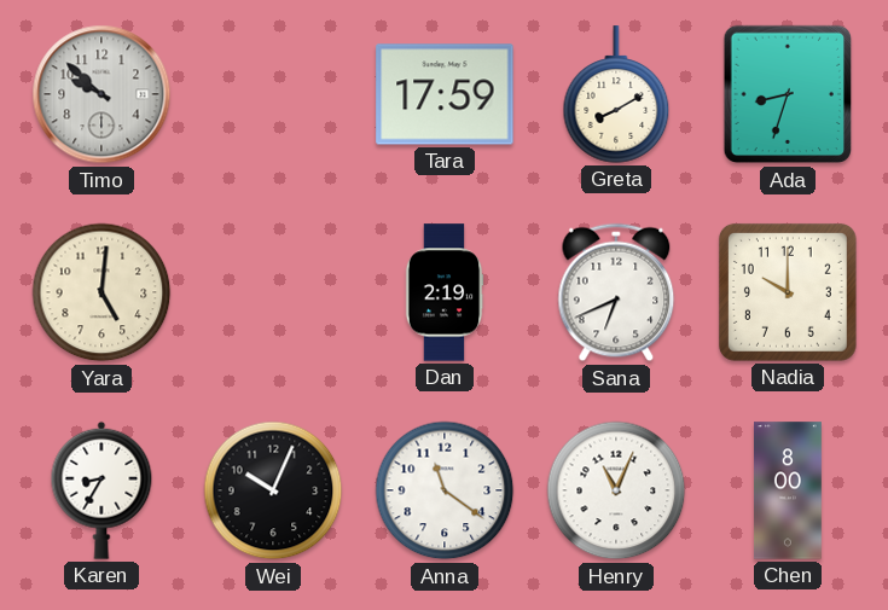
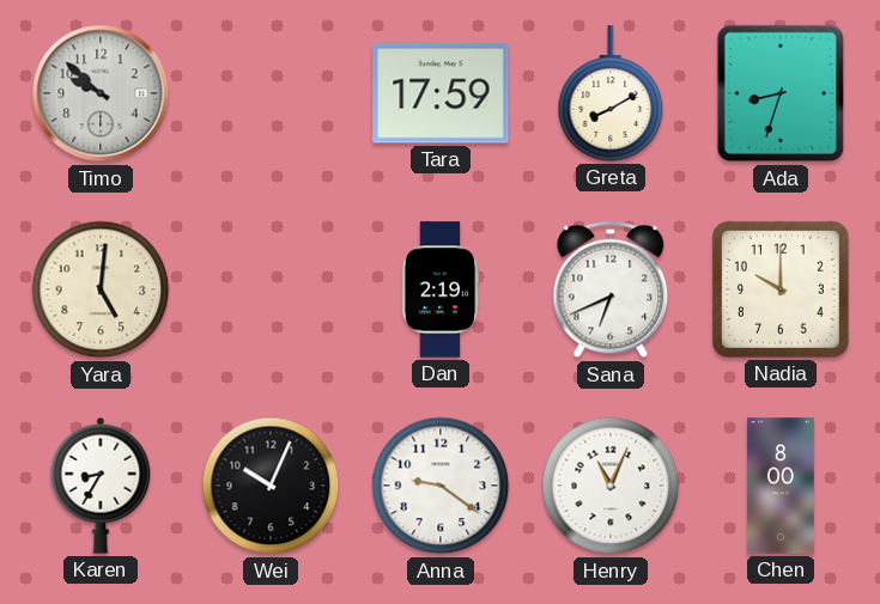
Anna: 11:21 -> 9:21
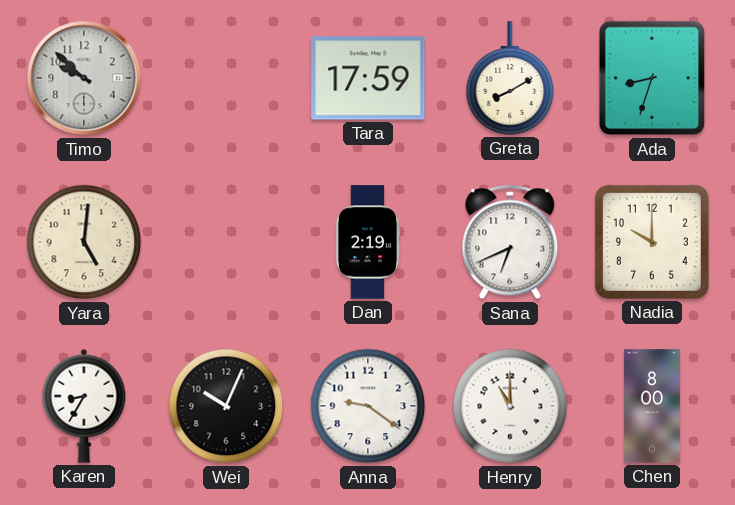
Henry: 11:04 -> 11:00
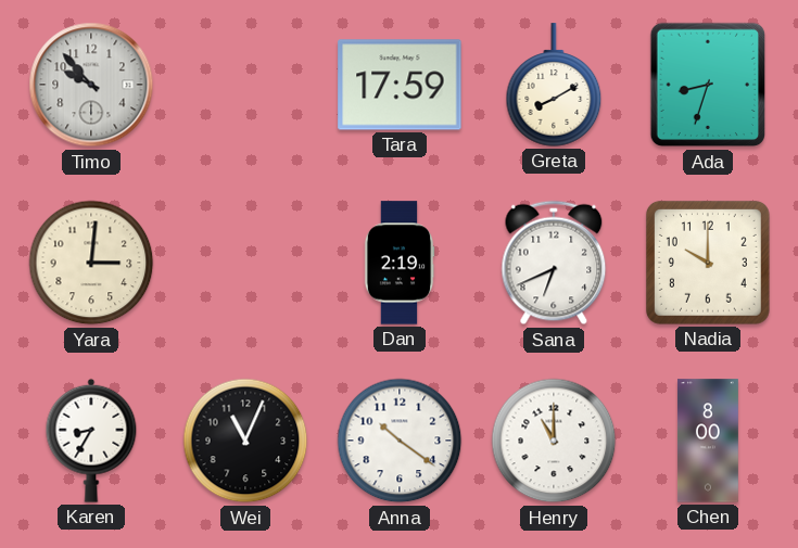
Timo: 9:52 -> 9:53
Yara: 5:01 -> 3:01
Wei: 10:04 -> 11:04
Anna: 9:21 -> 10:21
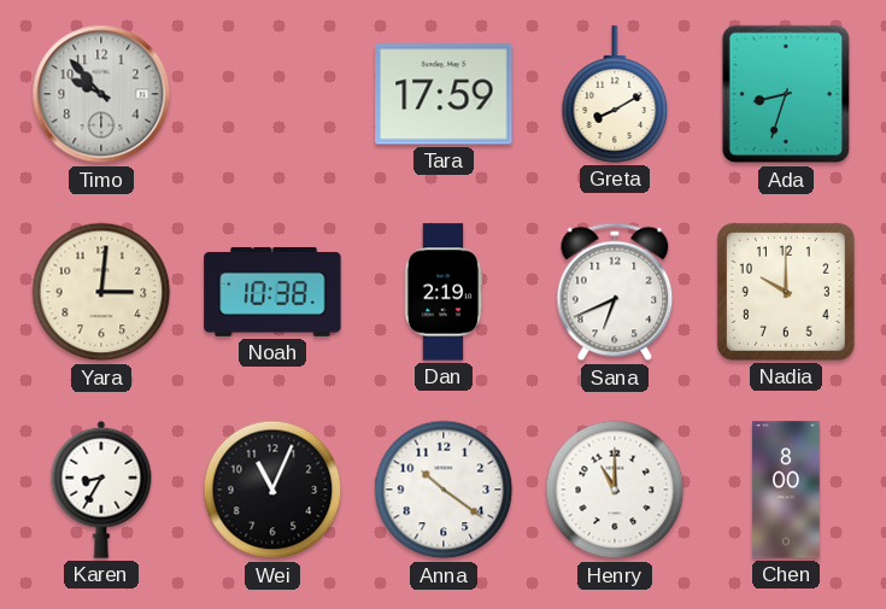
Noah: none -> 10:38
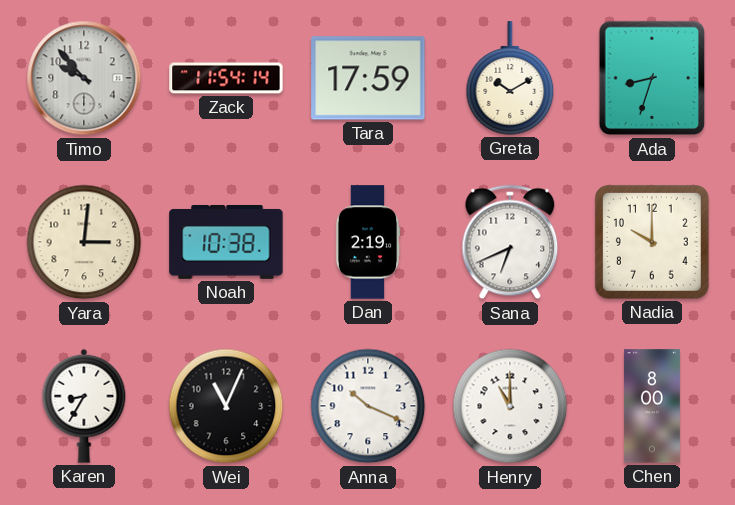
Zack: none -> 11:54
Greta: 8:10 -> 10:10
Anna: 10:21 -> 10:19
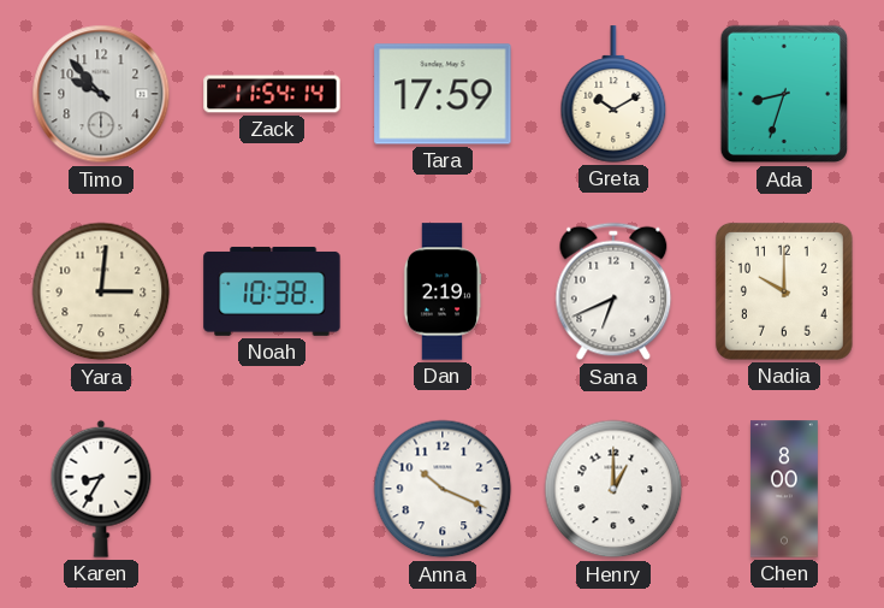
Wei: 11:04 -> none
Henry: 11:00 -> 1:00
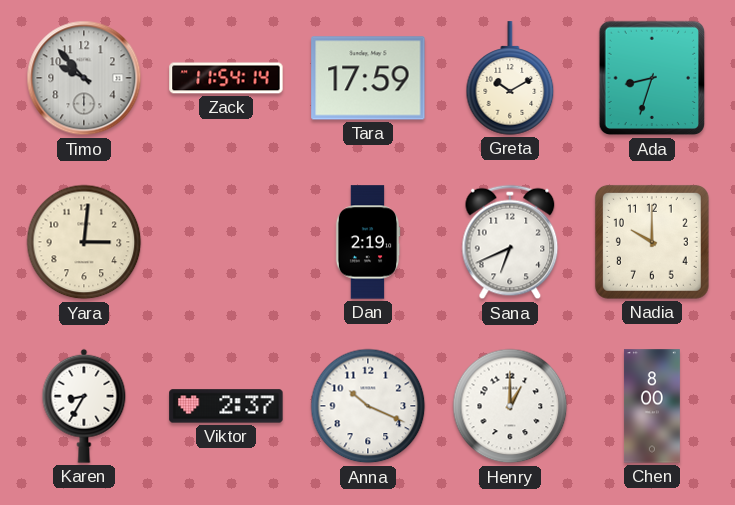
Noah: 10:38 -> none
Viktor: none -> 2:37
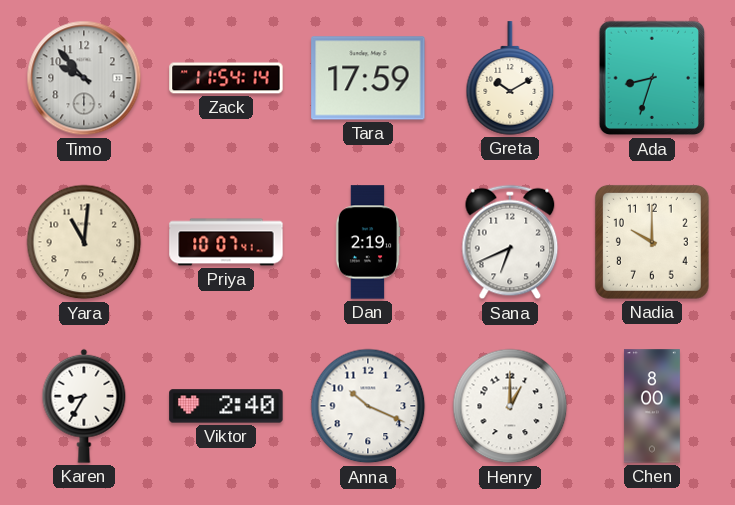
Yara: 3:01 -> 11:01
Priya: none -> 10:07
Viktor: 2:37 -> 2:40
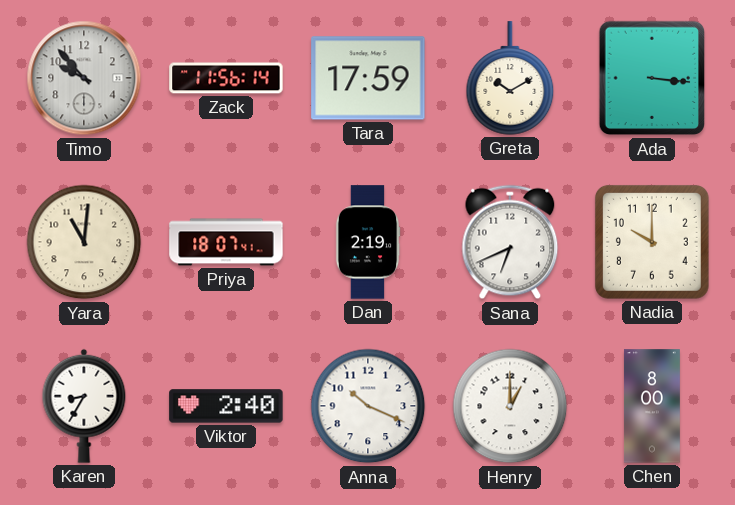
Zack: 11:54 -> 11:56
Ada: 8:33 -> 3:16
Priya: 10:07 -> 18:07
